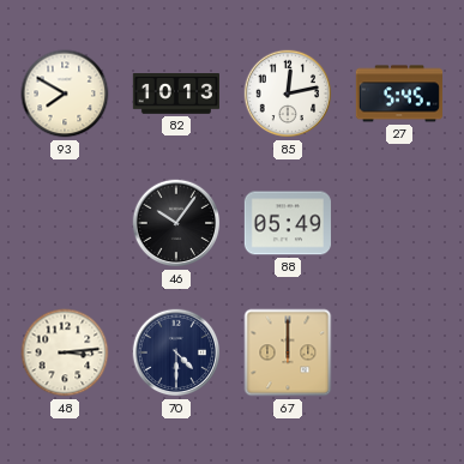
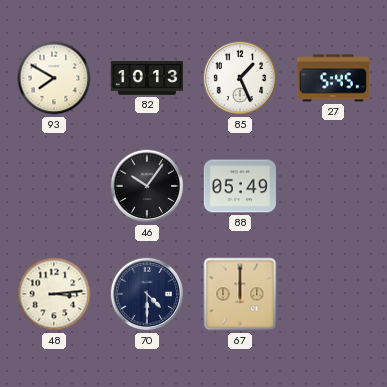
85: 12:13 -> 1:26
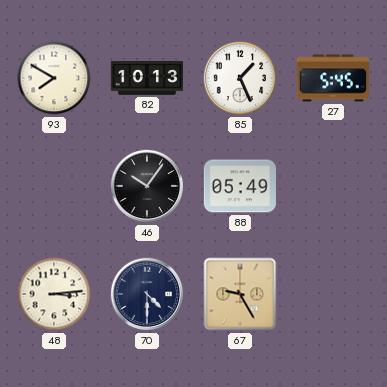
67: 12:00 -> 9:25
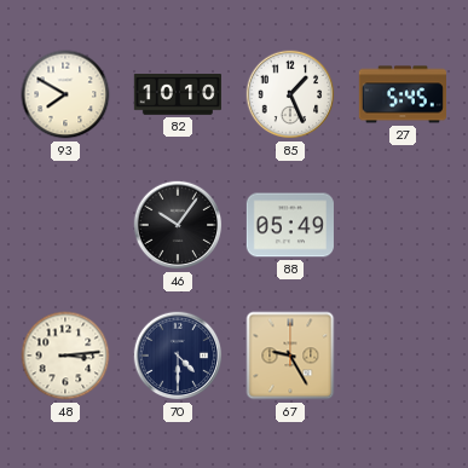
82: 10:13 -> 10:10
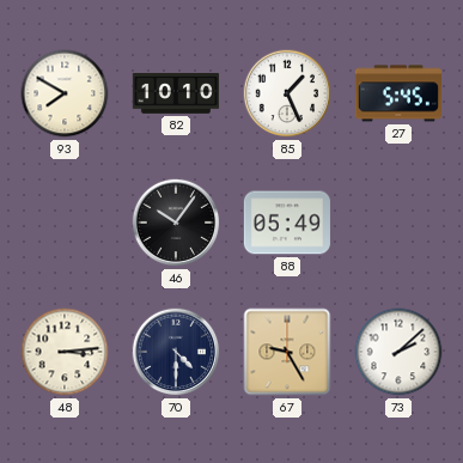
73: none -> 2:08
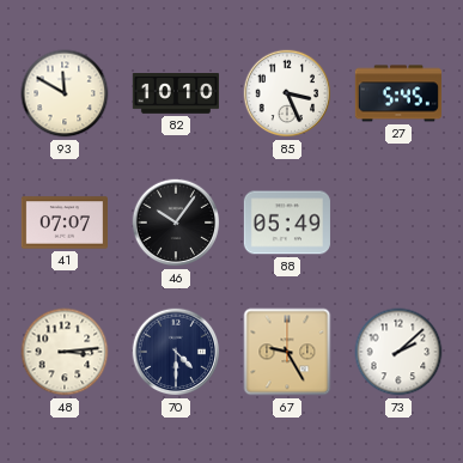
93: 7:50 -> 11:50
85: 1:26 -> 3:26
41: none -> 07:07
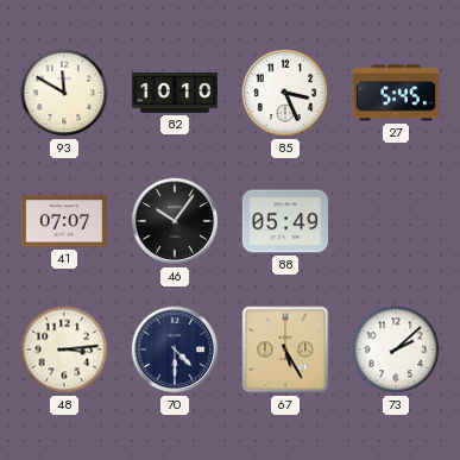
67: 9:25 -> 5:25
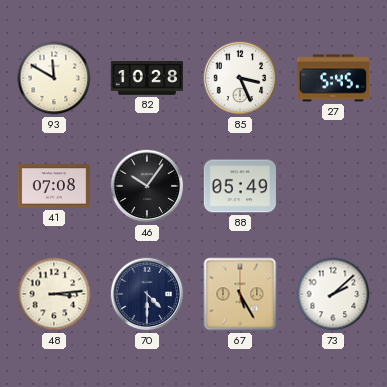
82: 10:10 -> 10:28
41: 07:07 -> 07:08
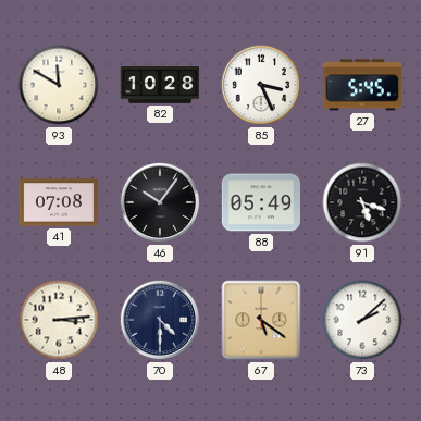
91: none -> 5:18
67: 5:25 -> 5:21
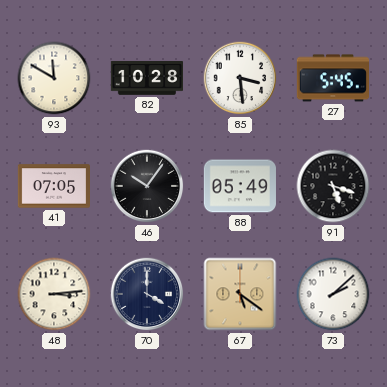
85: 3:26 -> 3:29
41: 07:08 -> 07:05
70: 4:30 -> 4:00
